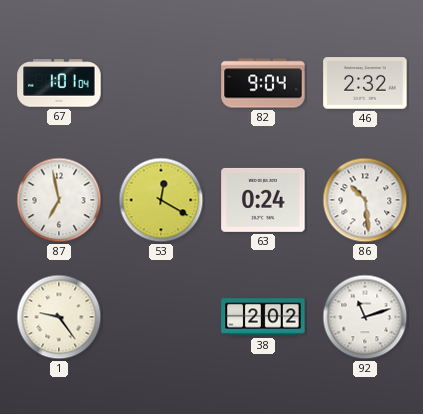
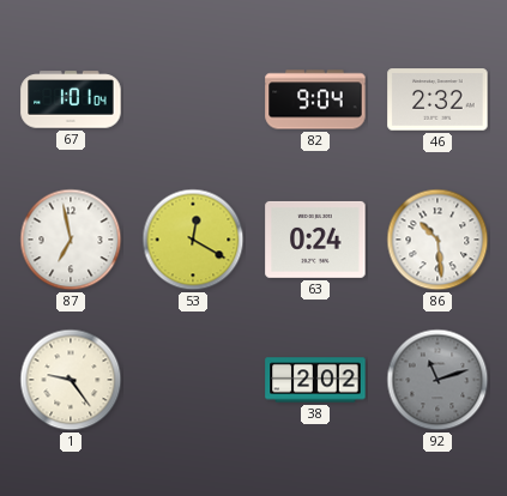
92 dial: white -> grey
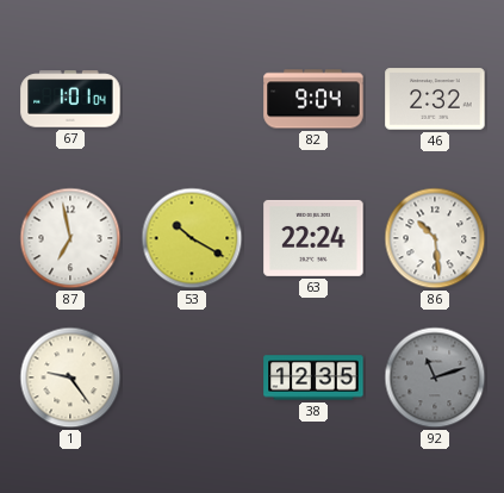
53: 12:20 -> 10:20
63: 0:24 -> 22:24
38: 2:02 -> 12:35
